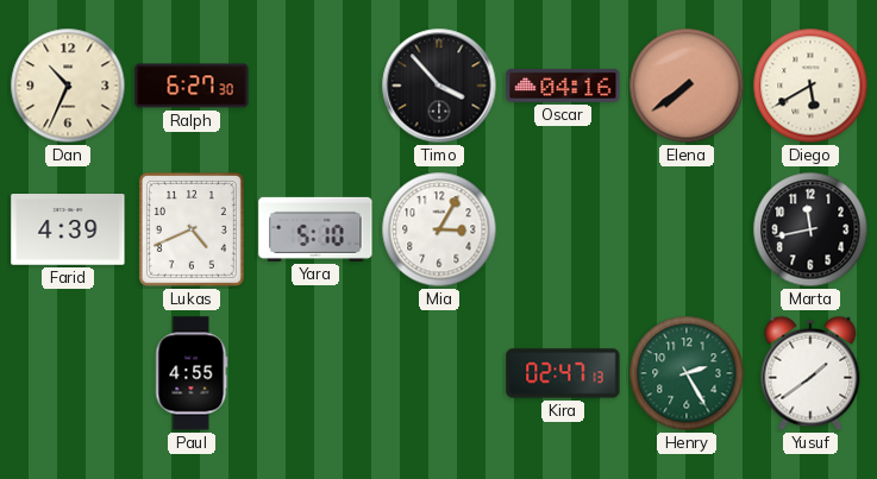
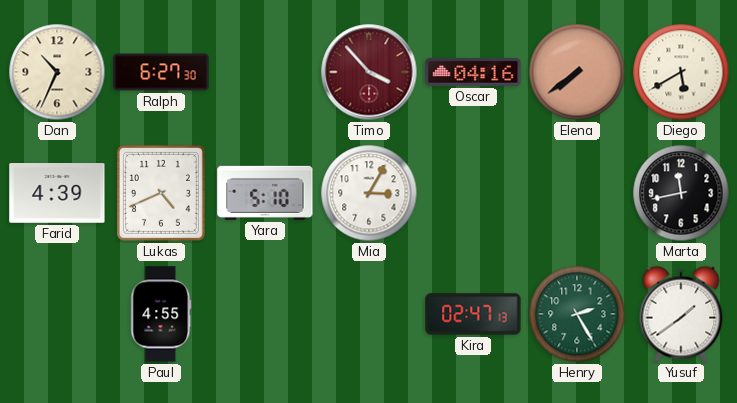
Timo dial: black -> burgundy
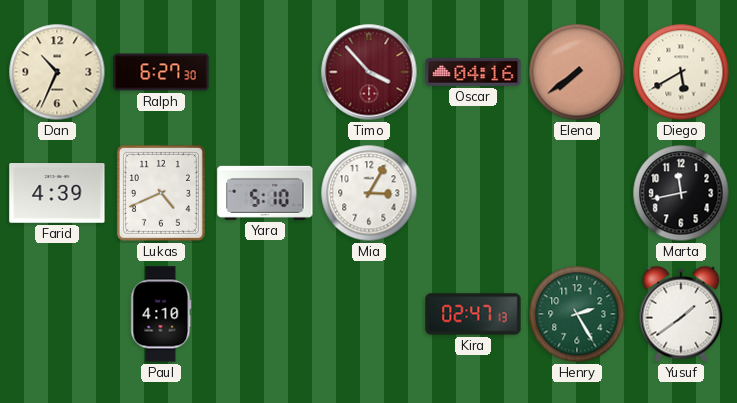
Paul: 4:55 -> 4:10
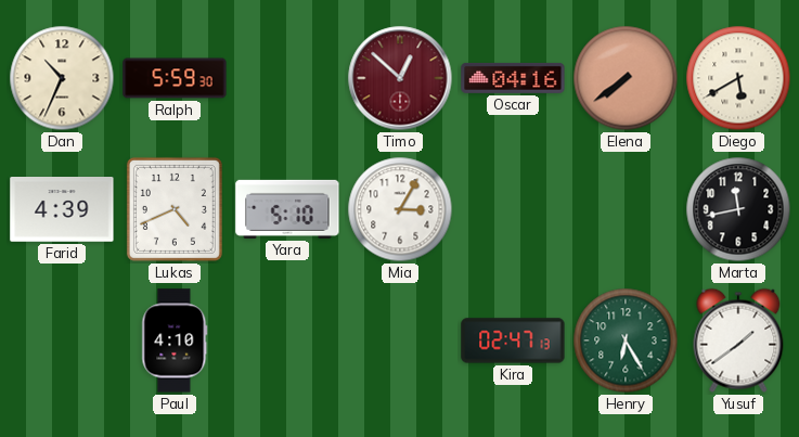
Ralph: 6:27 -> 5:59
Timo: 3:53 -> 12:52
Henry: 2:25 -> 6:25
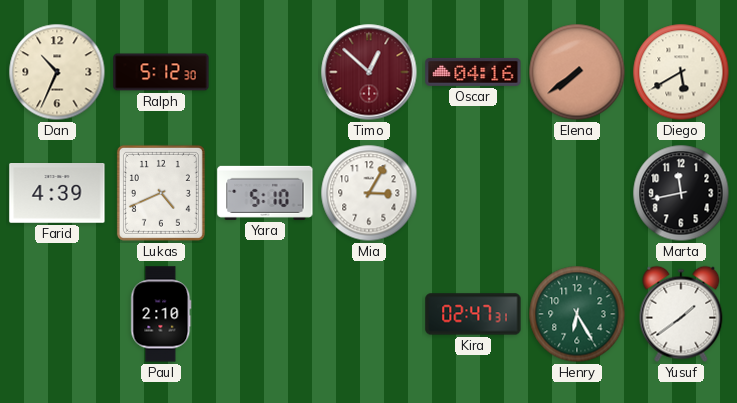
Ralph: 5:59 -> 5:12
Paul: 4:10 -> 2:10
Kira: 02:47:13 -> 02:47:31
